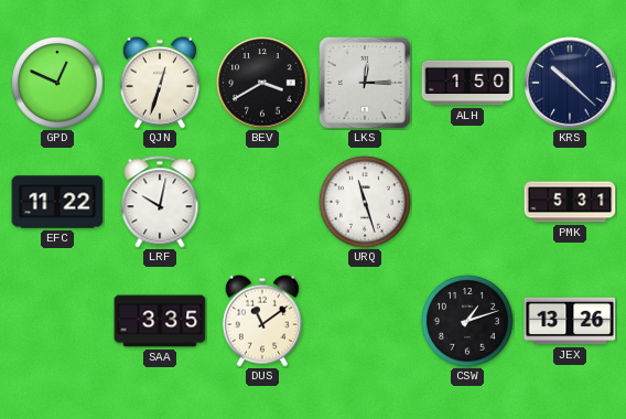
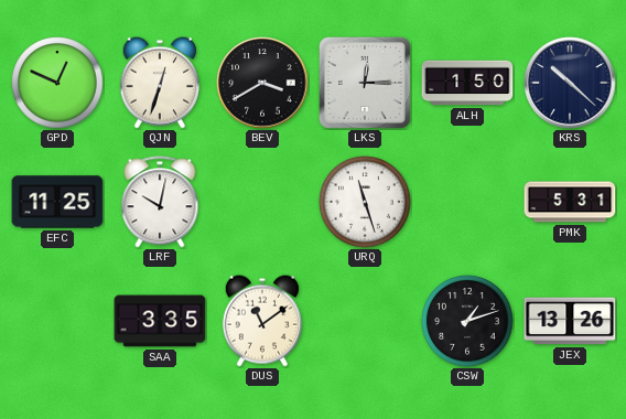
EFC: 11:22 -> 11:25
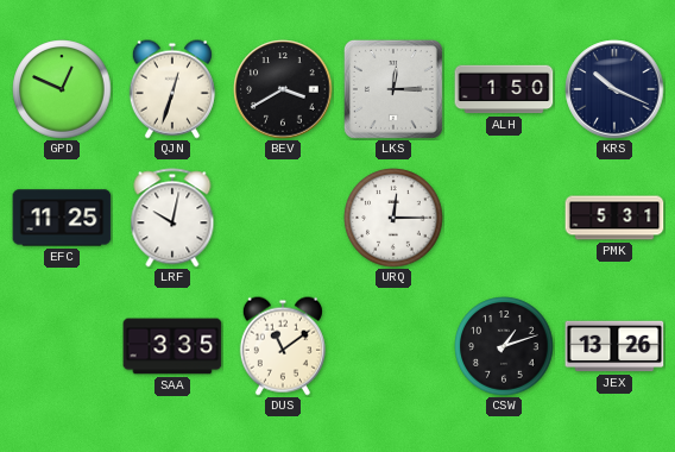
KRS: 10:22 -> 10:19
URQ: 11:27 -> 12:15
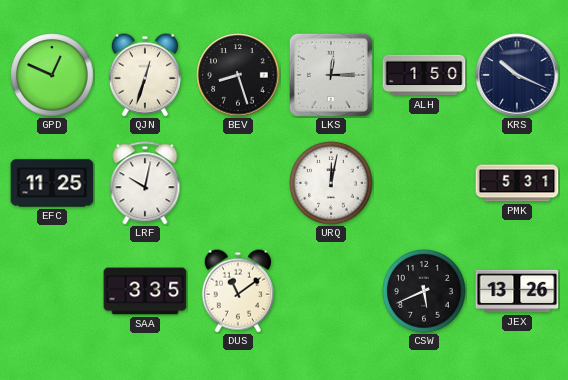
BEV: 3:40 -> 8:27
URQ: 12:15 -> 12:02
CSW: 1:12 -> 5:41
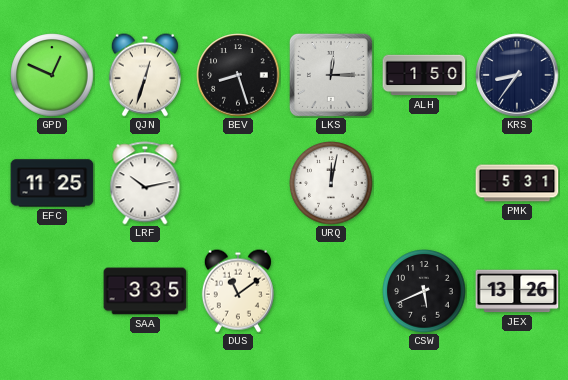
KRS: 10:19 -> 8:36
LRF: 10:02 -> 10:13
